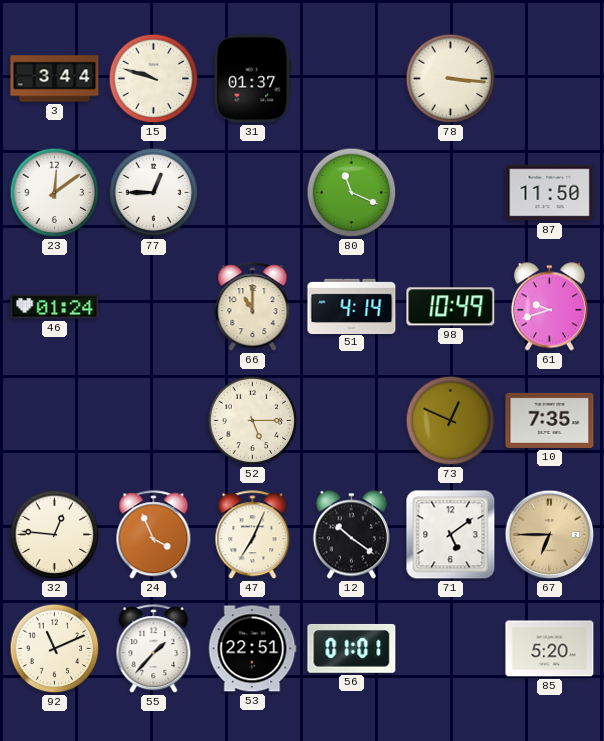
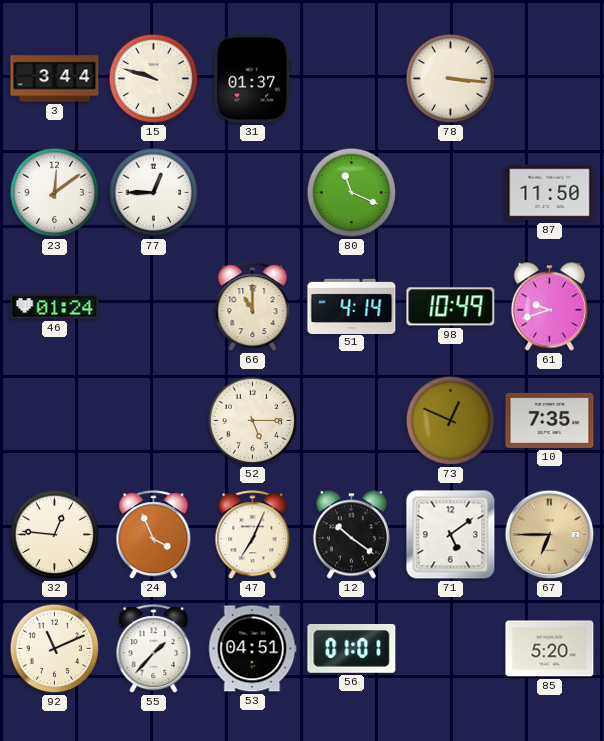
53: 22:51 -> 04:51
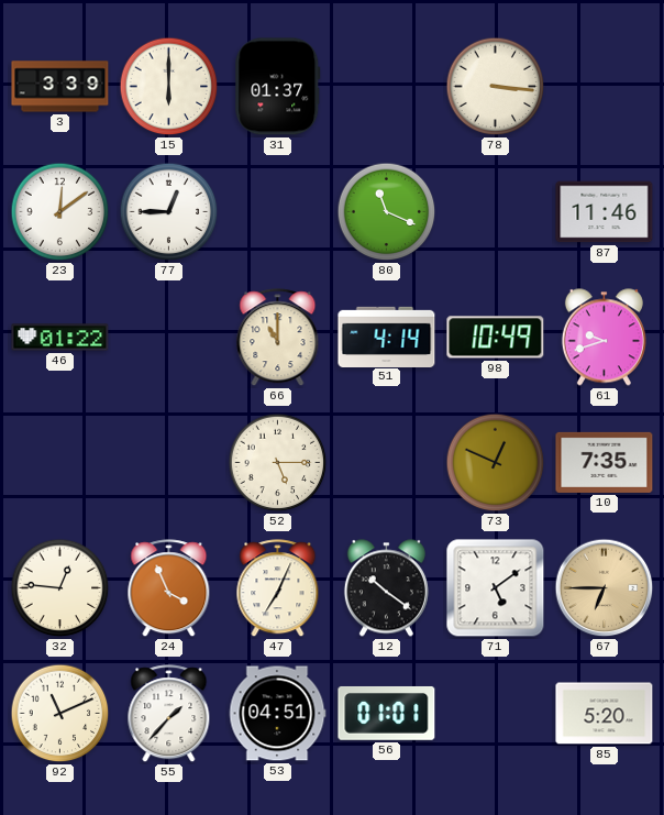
3: 3:44 -> 3:39
15: 9:48 -> 6:00
87: 11:50 -> 11:46
46: 01:24 -> 01:22
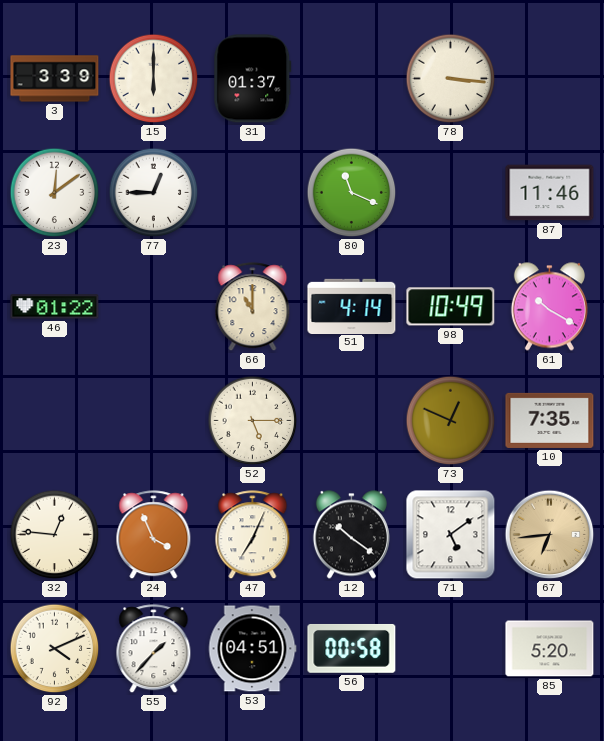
61: 9:42 -> 10:20
67: 6:45 -> 6:44
92: 11:11 -> 4:11
56: 01:01 -> 00:58
